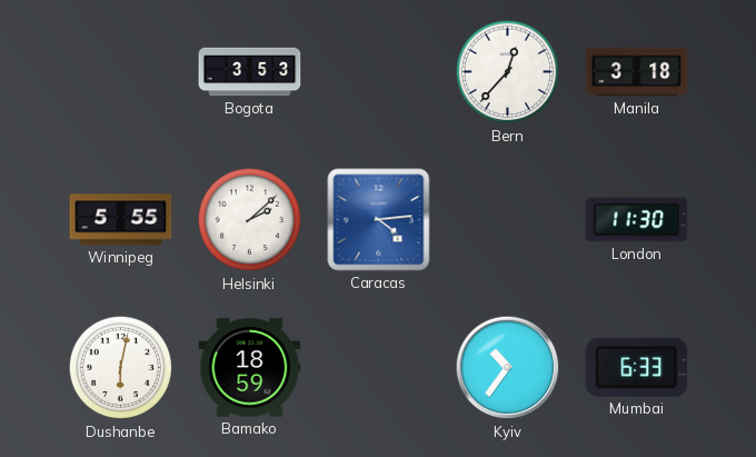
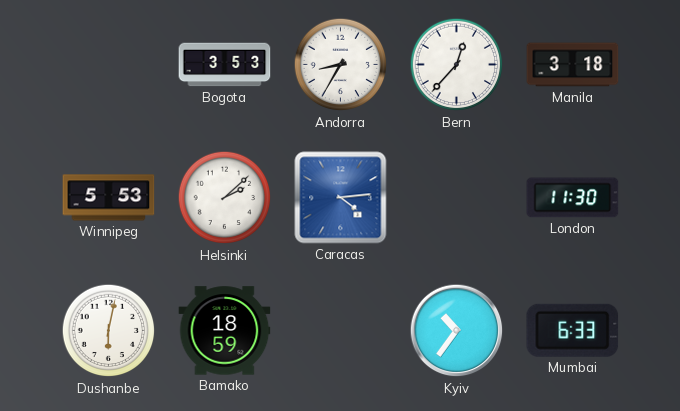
Andorra: none -> 8:35
Winnipeg: 5:55 -> 5:53
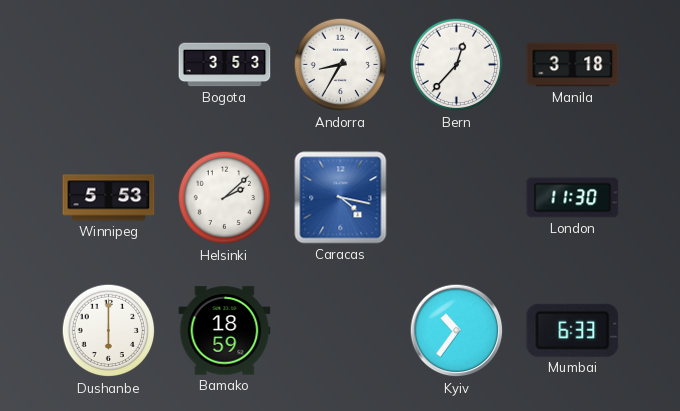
Caracas: 4:14 -> 4:17
Dushanbe: 6:02 -> 6:00
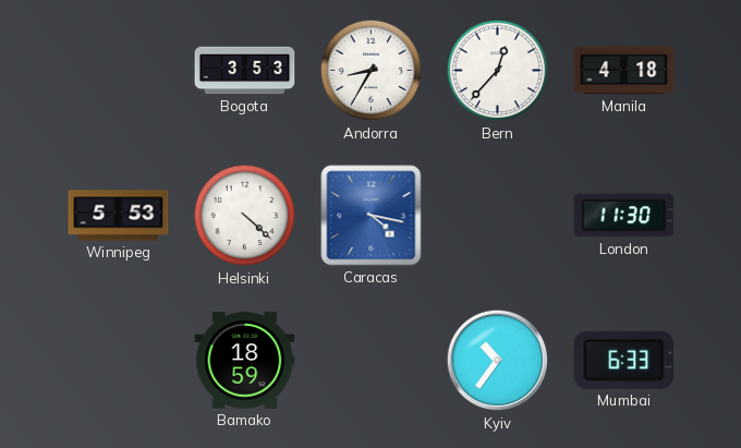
Manila: 3:18 -> 4:18
Helsinki: 2:08 -> 4:22
Dushanbe: 6:00 -> none
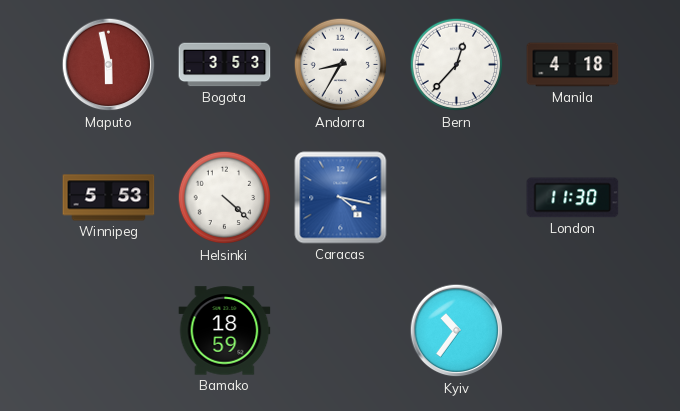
Maputo: none -> 5:58
Mumbai: 6:33 -> none
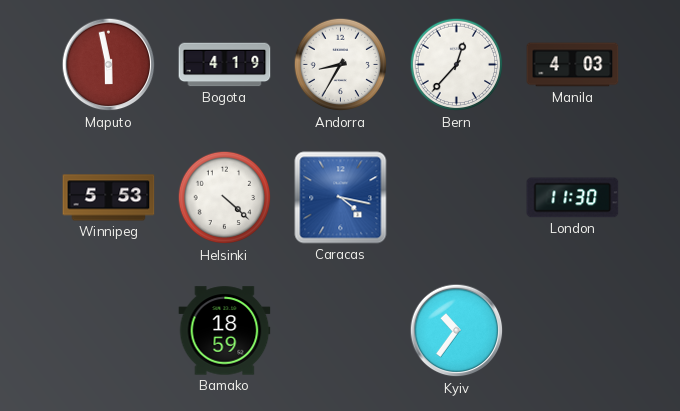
Bogota: 3:53 -> 4:19
Manila: 4:18 -> 4:03
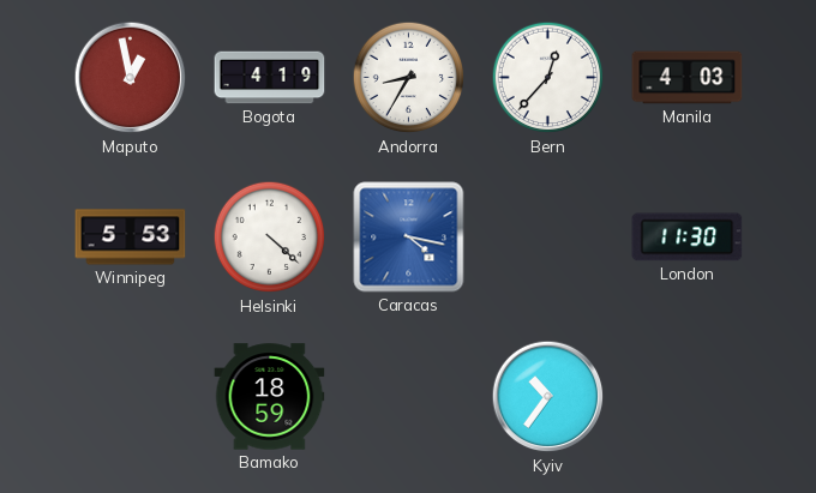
Maputo: 5:58 -> 12:58
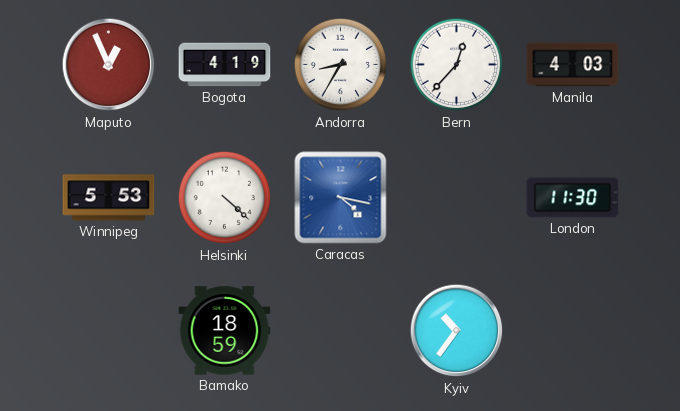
Maputo: 12:58 -> 12:56
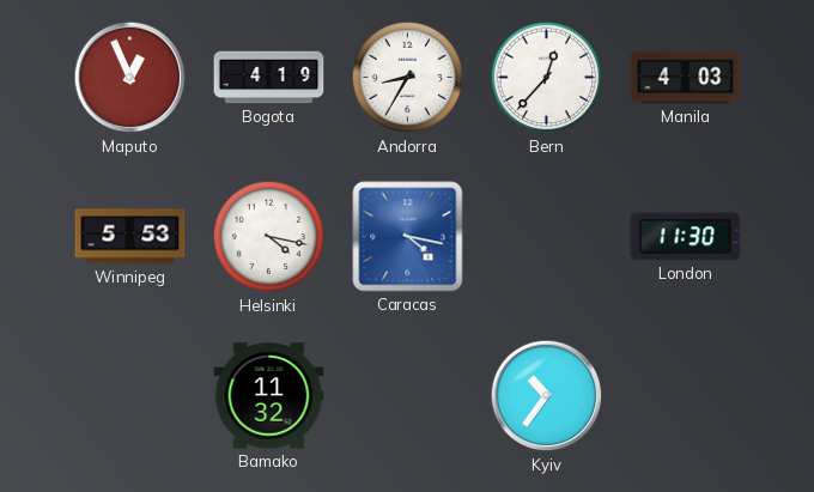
Helsinki: 4:22 -> 4:17
Bamako: 18:59 -> 11:32
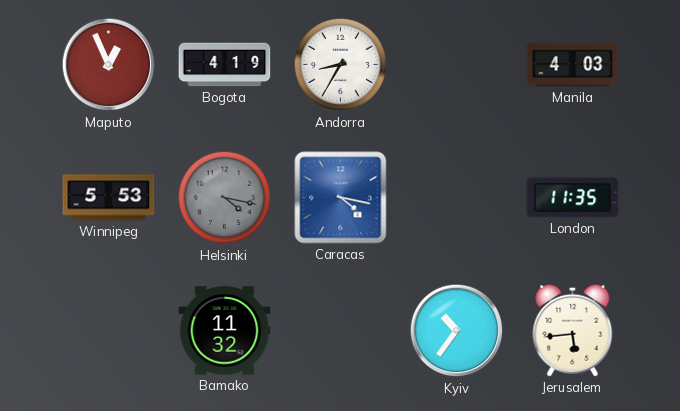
Bern: 12:37 -> none
Helsinki dial: white -> grey
London: 11:30 -> 11:35
Jerusalem: none -> 5:44
